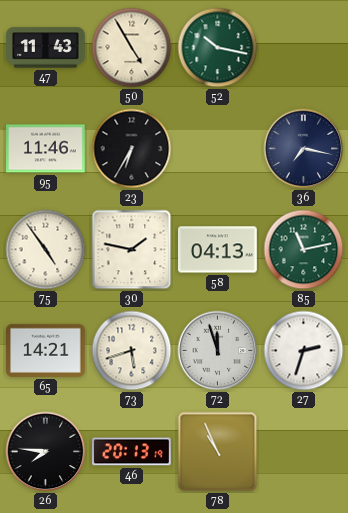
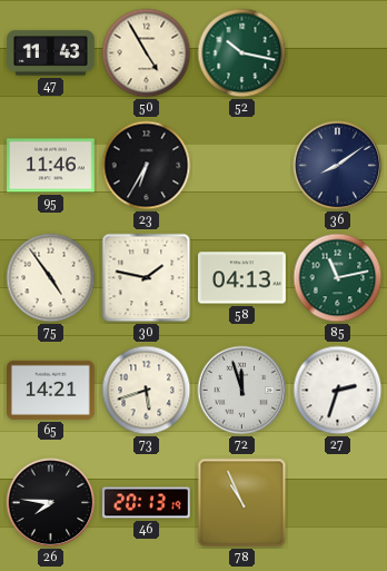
36: 7:17 -> 8:09
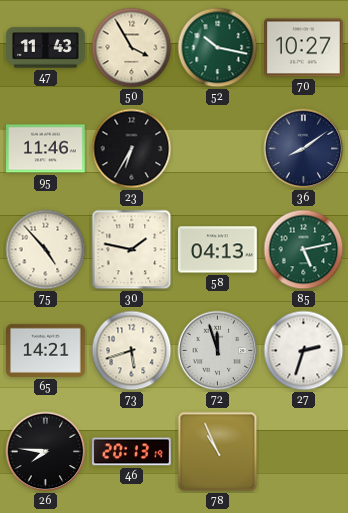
50: 4:55 -> 3:55
70: none -> 10:27
75: 4:54 -> 4:53
85: 11:13 -> 5:13
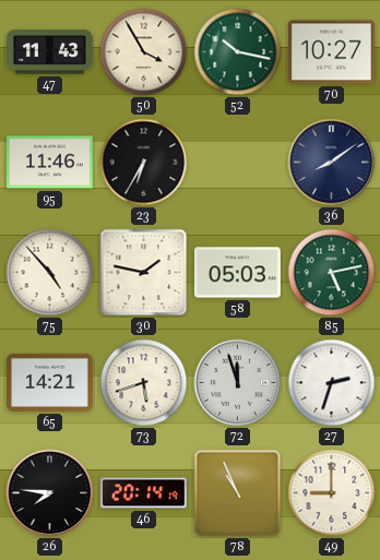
58: 04:13 -> 05:03
46: 20:13 -> 20:14
49: none -> 9:00
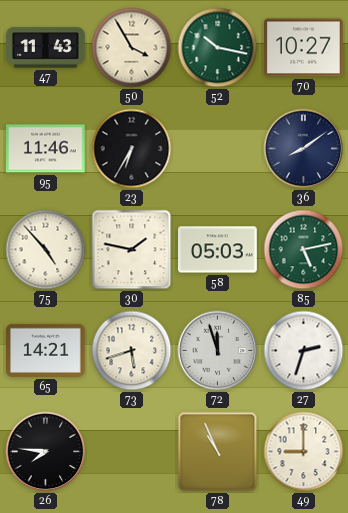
46: 20:14 -> none
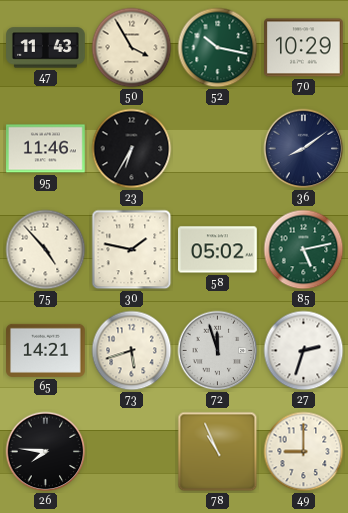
70: 10:27 -> 10:29
58: 05:03 -> 05:02
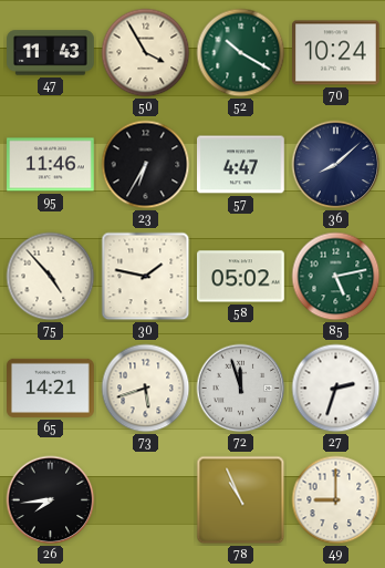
52: 10:17 -> 10:20
70: 10:29 -> 10:24
57: none -> 4:47
36: 8:09 -> 8:08
26: 7:46 -> 7:44
